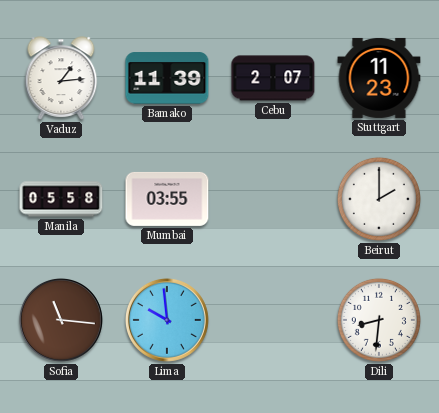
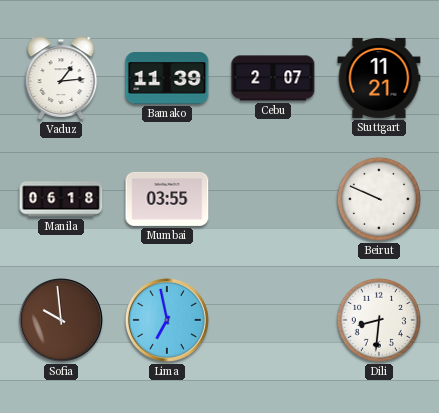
Stuttgart: 11:23 -> 11:21
Manila: 05:58 -> 06:18
Beirut: 2:00 -> 9:49
Sofia: 11:16 -> 9:59
Lima: 9:59 -> 6:58
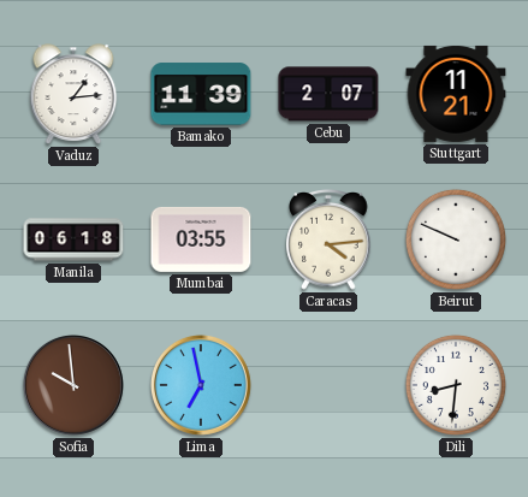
Caracas: none -> 4:14
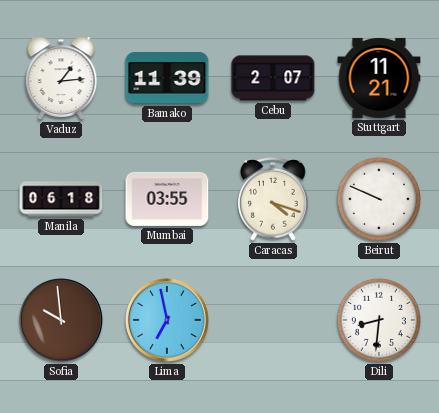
Caracas: 4:14 -> 4:18
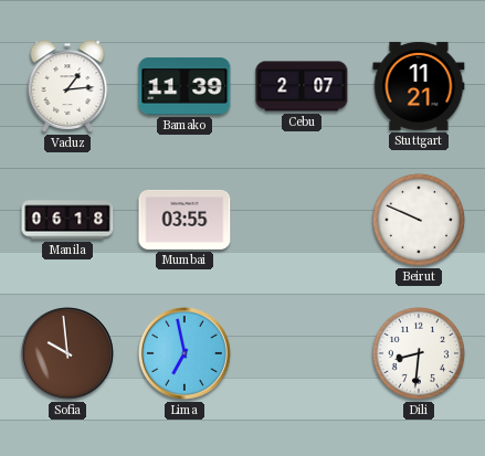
Caracas: 4:18 -> none
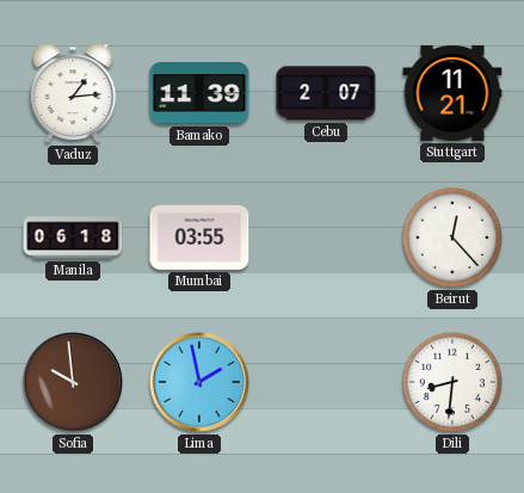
Beirut: 9:49 -> 12:23
Lima: 6:58 -> 1:58
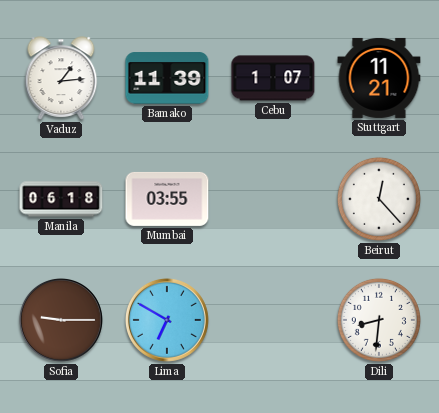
Cebu: 2:07 -> 1:07
Sofia: 9:59 -> 9:15
Lima: 1:58 -> 6:50
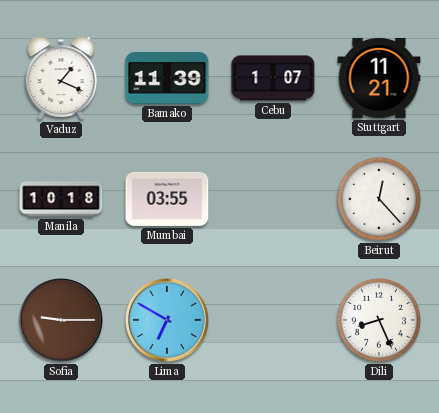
Vaduz: 1:14 -> 1:19
Manila: 06:18 -> 10:18
Dili: 8:31 -> 8:26
